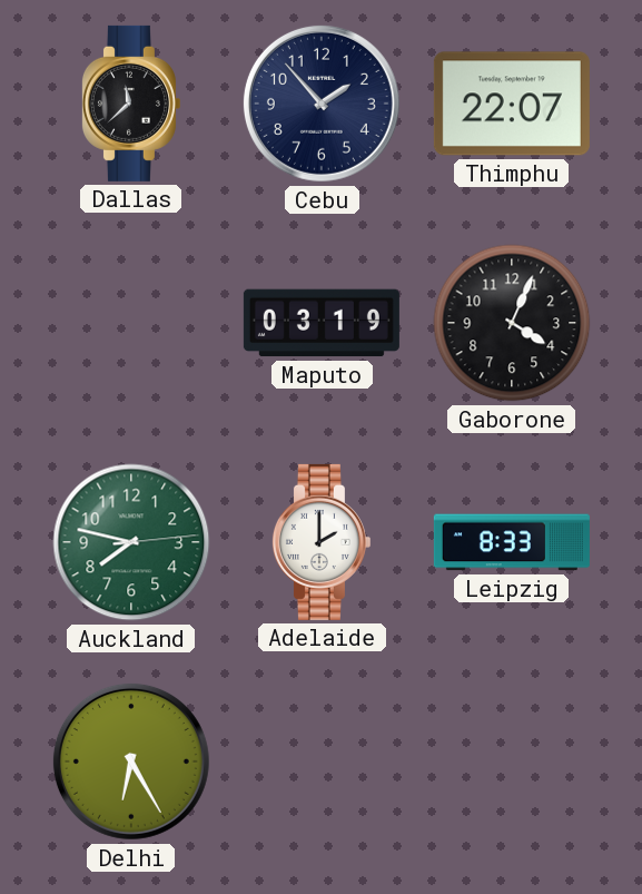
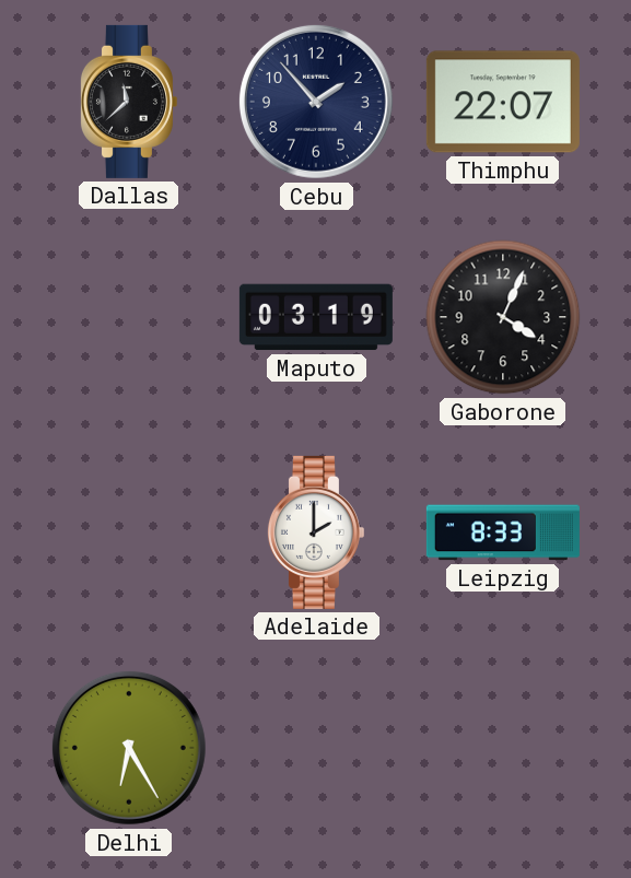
Auckland: 7:47 -> none
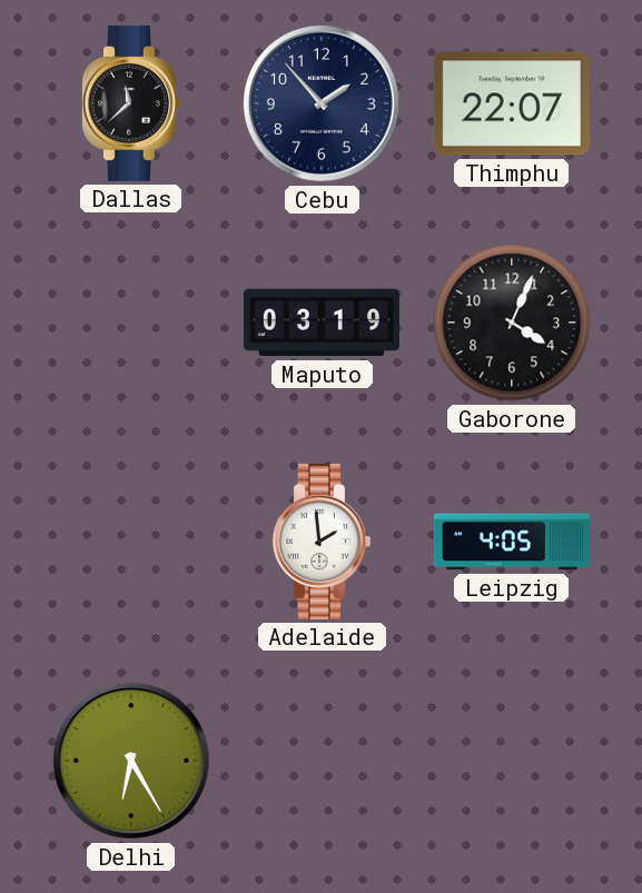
Adelaide: 2:00 -> 1:59
Leipzig: 8:33 -> 4:05
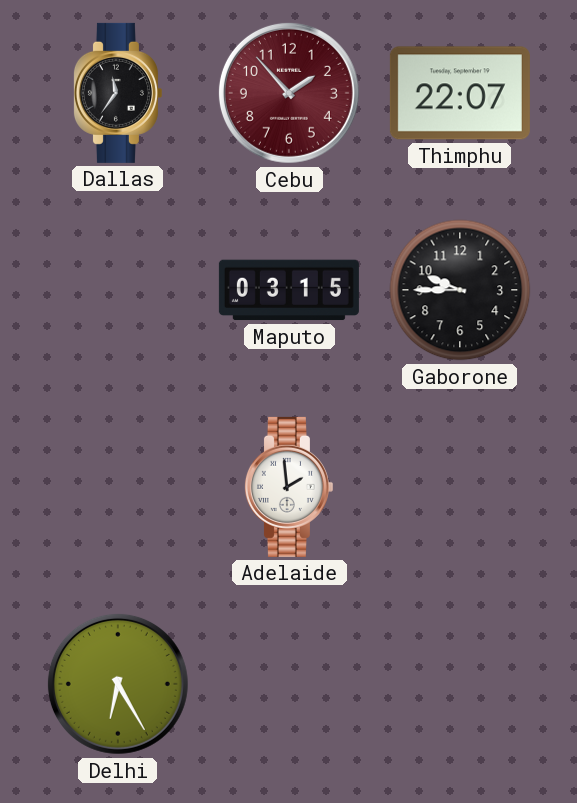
Dallas: 11:38 -> 11:36
Cebu dial: navy -> burgundy
Maputo: 03:19 -> 03:15
Gaborone: 4:04 -> 9:45
Leipzig: 4:05 -> none
